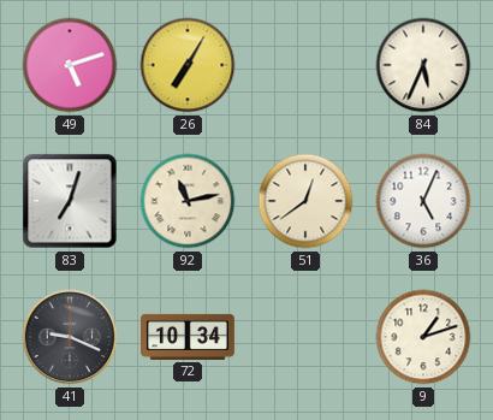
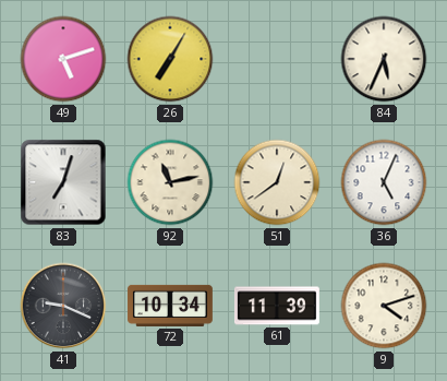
61: none -> 11:39
9: 1:12 -> 4:12
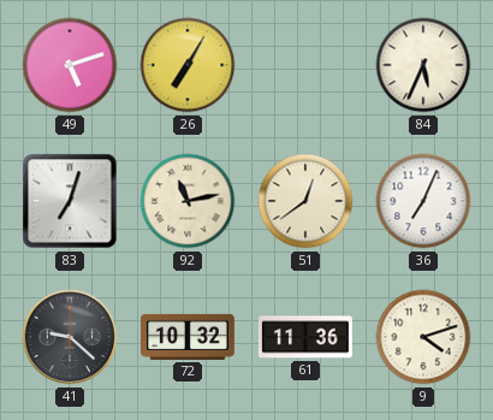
36: 5:04 -> 7:04
41: 9:19 -> 9:22
72: 10:34 -> 10:32
61: 11:39 -> 11:36
